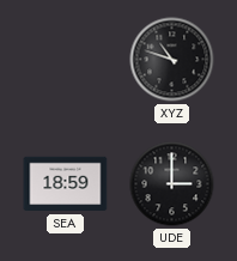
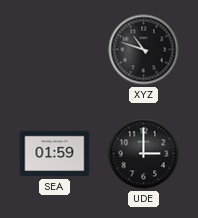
SEA: 18:59 -> 01:59
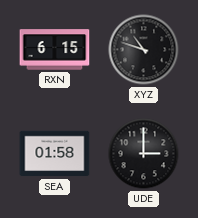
RXN: none -> 6:15
SEA: 01:59 -> 01:58
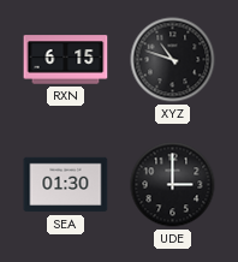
SEA: 01:58 -> 01:30
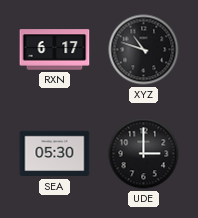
RXN: 6:15 -> 6:17
SEA: 01:30 -> 05:30
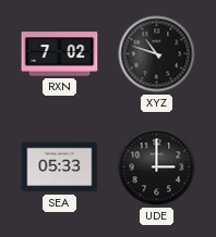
RXN: 6:17 -> 7:02
SEA: 05:30 -> 05:33
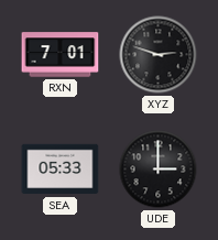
RXN: 7:02 -> 7:01
XYZ: 10:48 -> 2:48
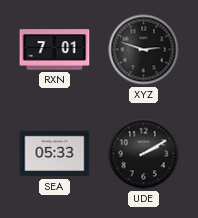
UDE: 3:00 -> 2:10
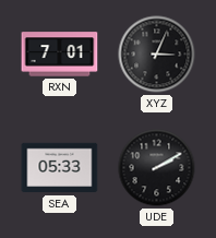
XYZ: 2:48 -> 3:04
